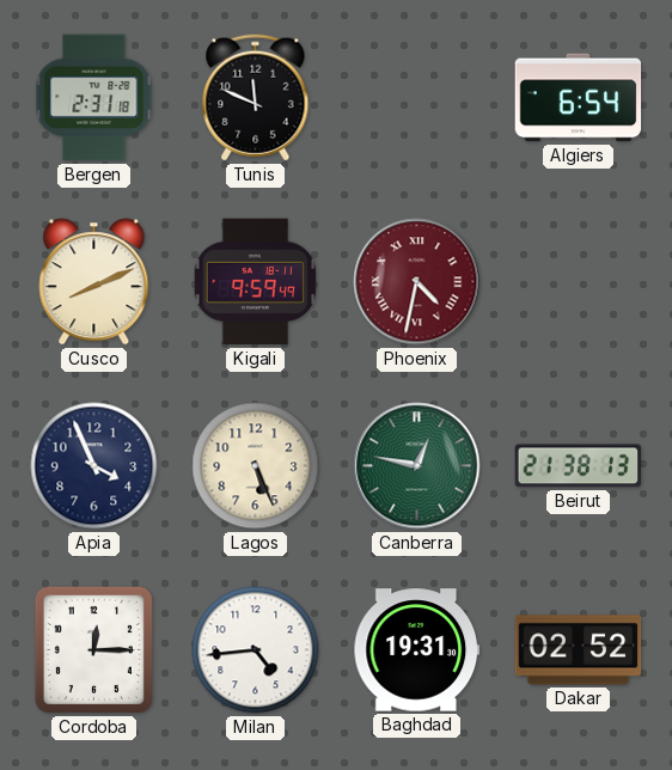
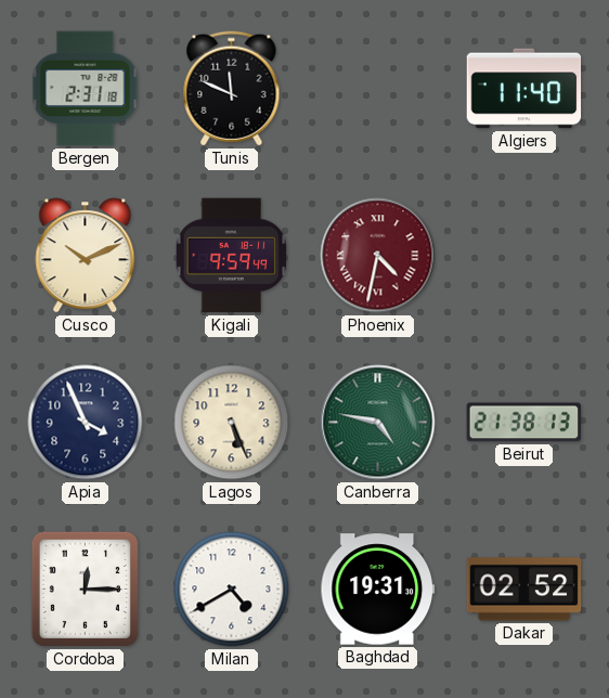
Algiers: 6:54 -> 11:40
Cusco: 8:11 -> 10:11
Canberra: 12:47 -> 4:47
Milan: 4:44 -> 4:40
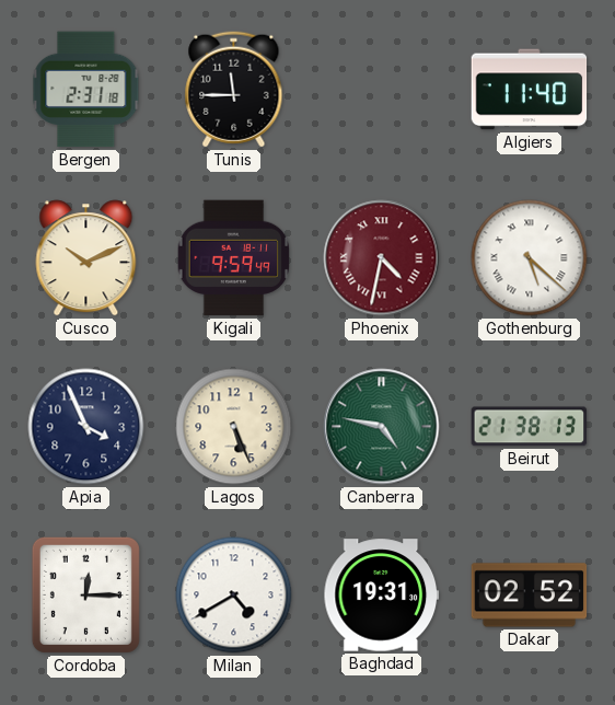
Tunis: 11:49 -> 11:45
Gothenburg: none -> 5:22
